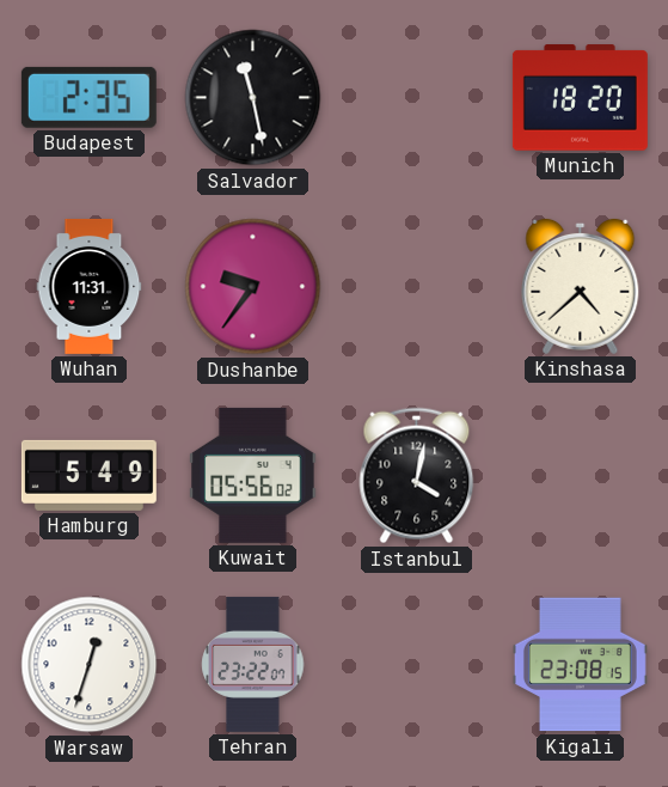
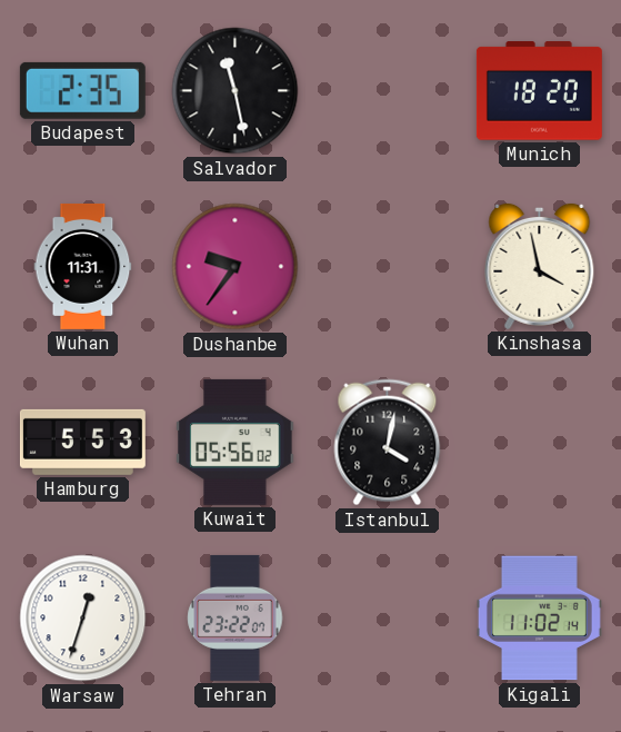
Kinshasa: 4:38 -> 3:58
Hamburg: 5:49 -> 5:53
Kigali: 23:08 -> 11:02
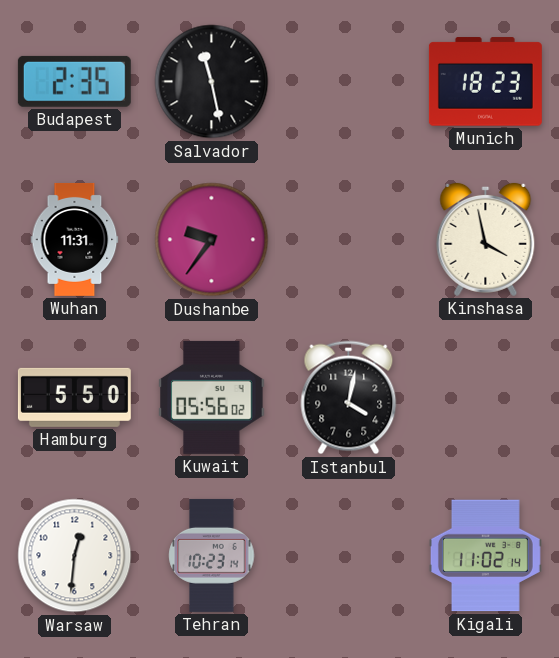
Munich: 18:20 -> 18:23
Hamburg: 5:53 -> 5:50
Warsaw: 12:33 -> 12:31
Tehran: 23:22 -> 10:23
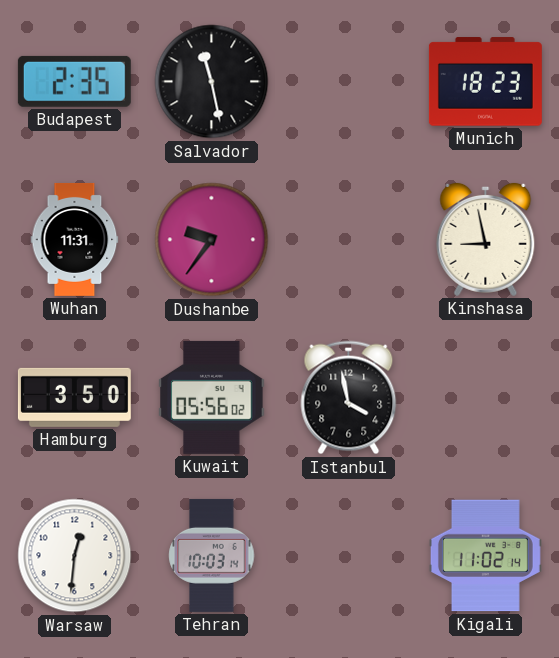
Kinshasa: 3:58 -> 8:58
Hamburg: 5:50 -> 3:50
Istanbul: 4:02 -> 3:58
Tehran: 10:23 -> 10:03
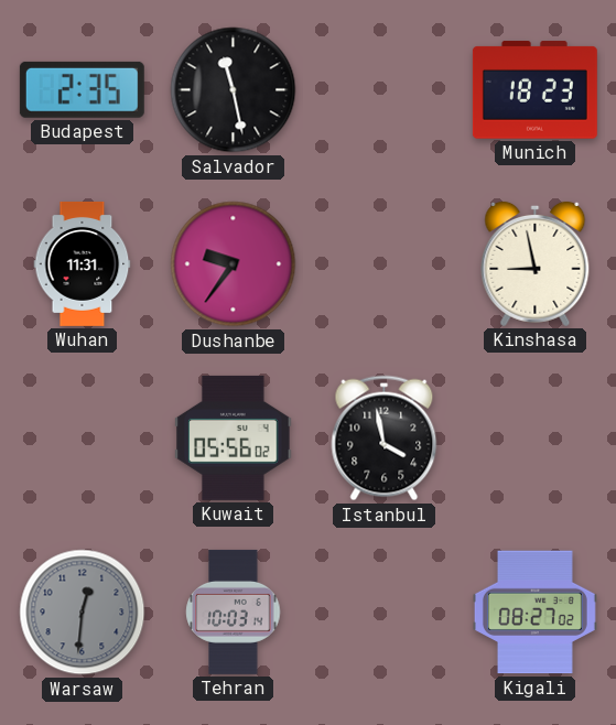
Hamburg: 3:50 -> none
Warsaw dial: white -> grey
Kigali: 11:02 -> 08:27
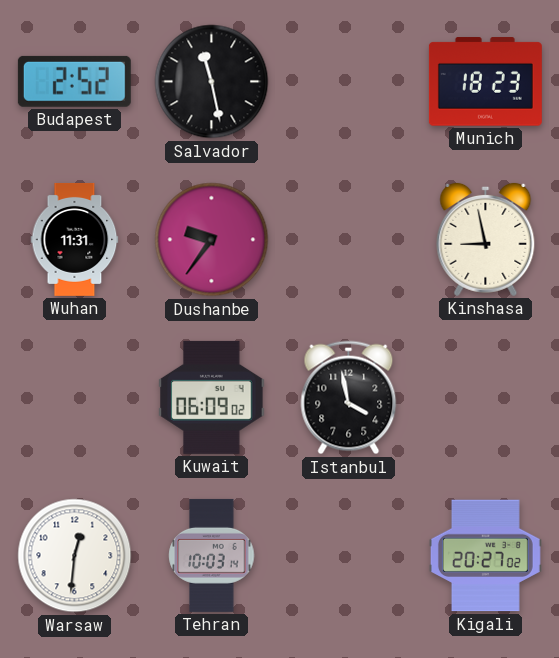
Budapest: 2:35 -> 2:52
Kuwait: 05:56 -> 06:09
Warsaw dial: grey -> white
Kigali: 08:27 -> 20:27
